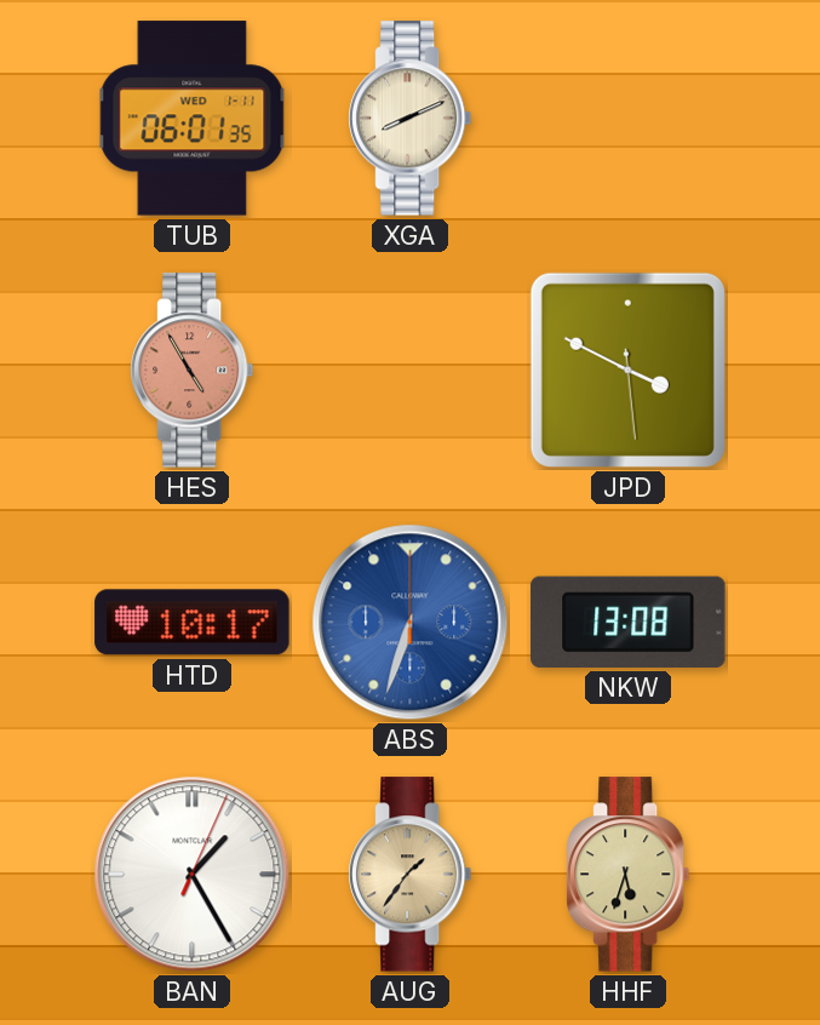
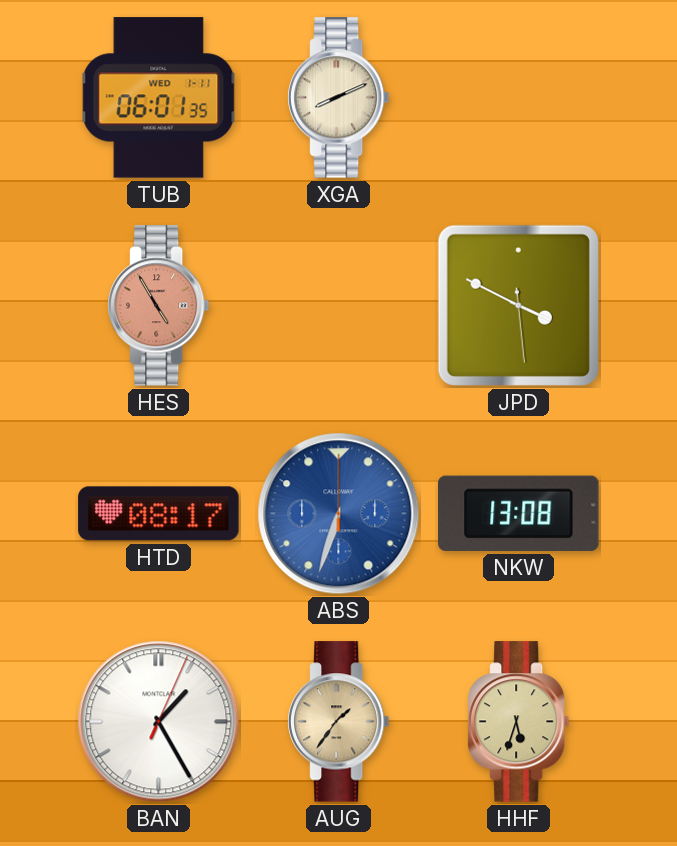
HTD: 10:17 -> 08:17
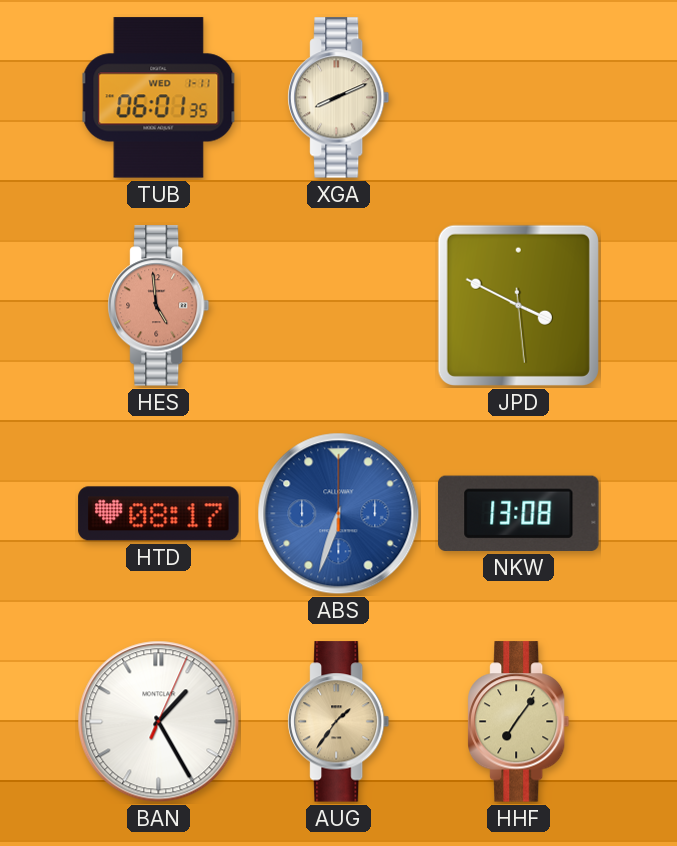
HES: 4:55 -> 4:59
HHF: 5:33 -> 7:06
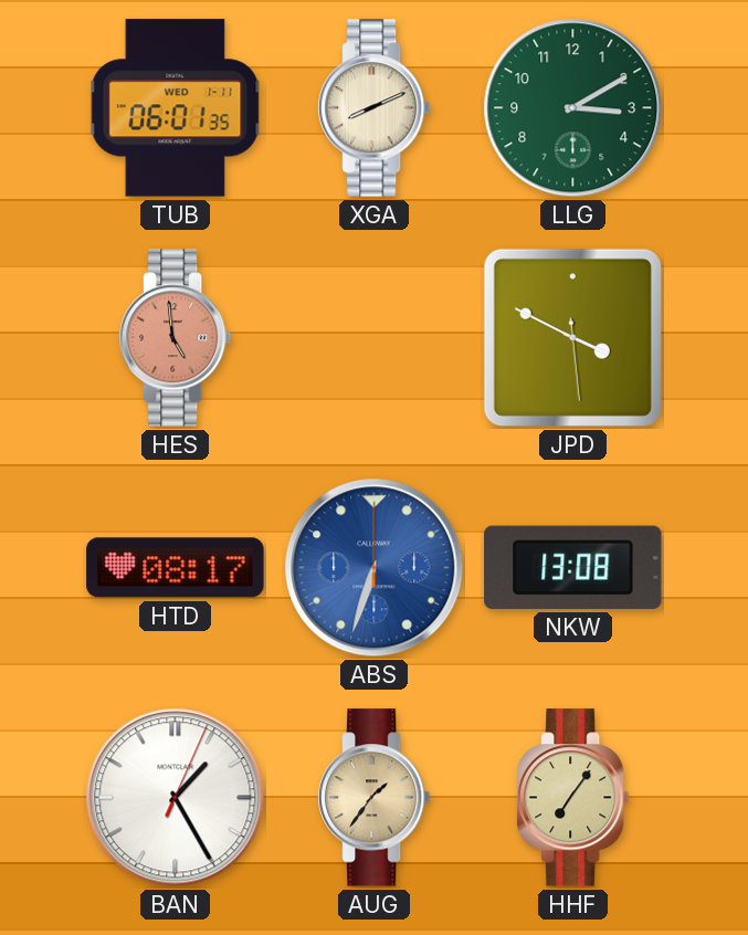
LLG: none -> 3:10
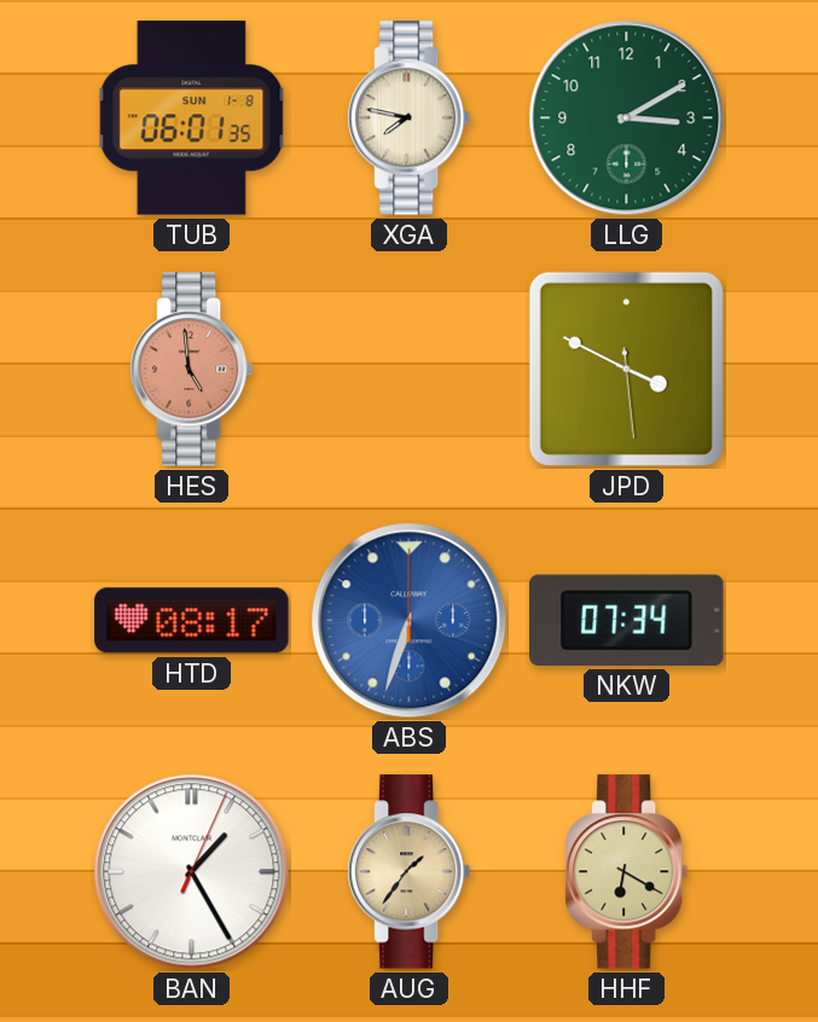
TUB date: WED 1-11 -> SUN 1-8
XGA: 8:11 -> 7:47
NKW: 13:08 -> 07:34
HHF: 7:06 -> 6:20
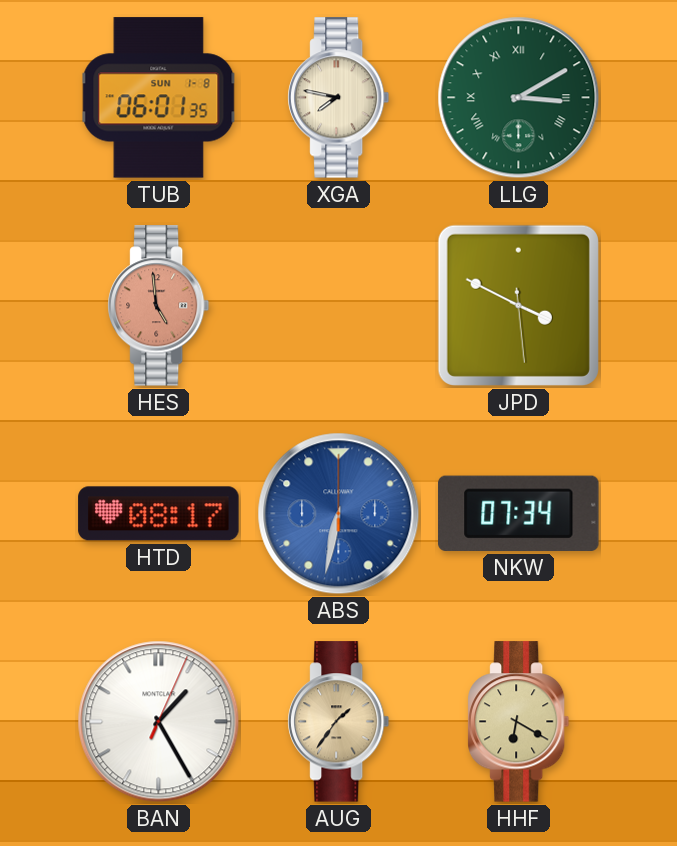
LLG numerals: Arabic -> Roman
ABS: 6:33 -> 6:32
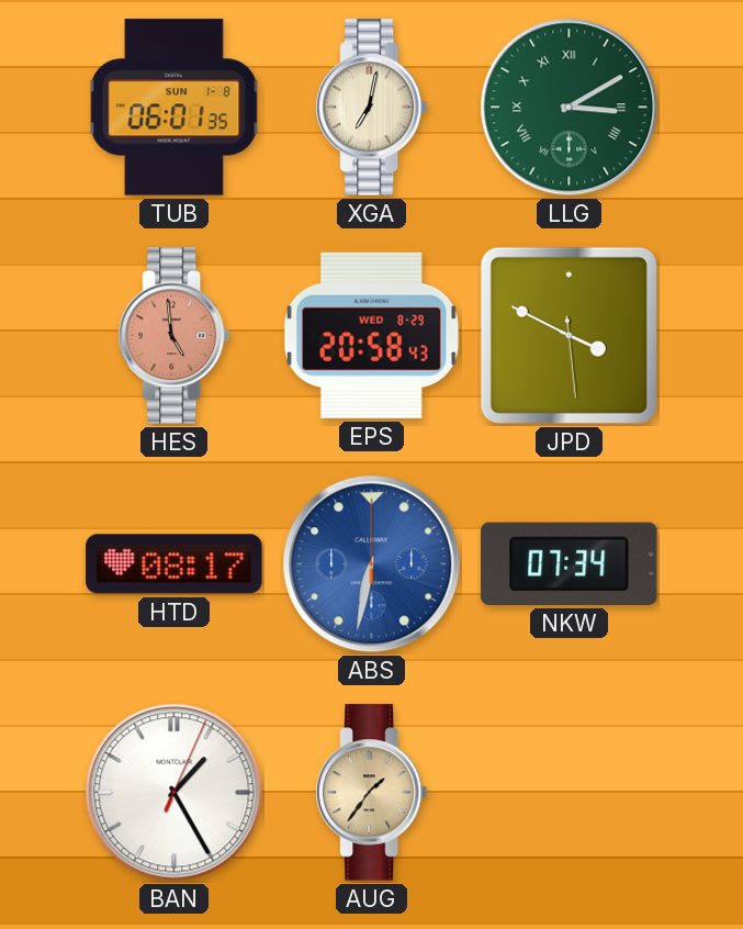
XGA: 7:47 -> 7:02
EPS: none -> 20:58
HHF: 6:20 -> none
